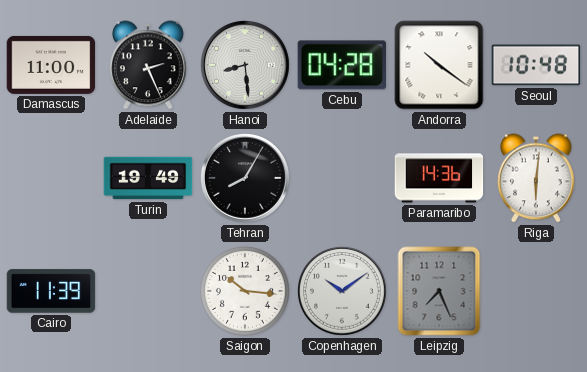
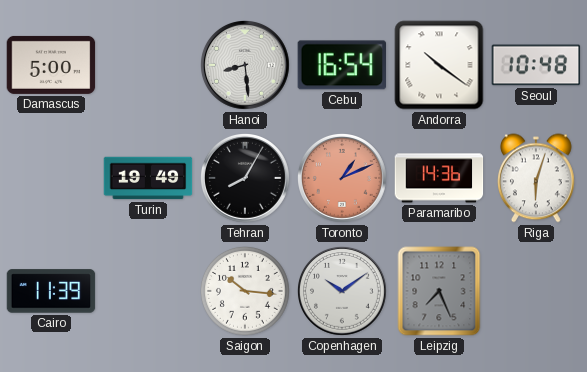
Damascus: 11:00 -> 5:00
Adelaide: 2:26 -> none
Cebu: 04:28 -> 16:54
Toronto: none -> 1:11
Riga: 6:01 -> 6:03
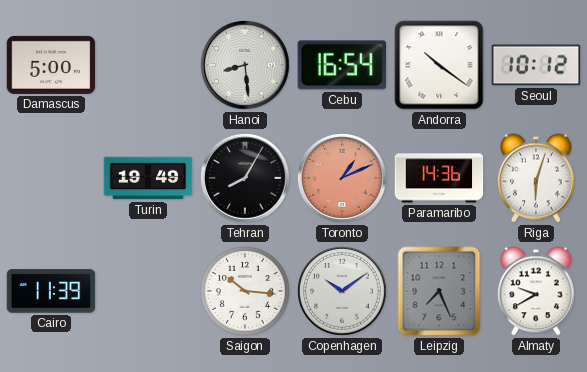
Seoul: 10:48 -> 10:12
Almaty: none -> 9:40
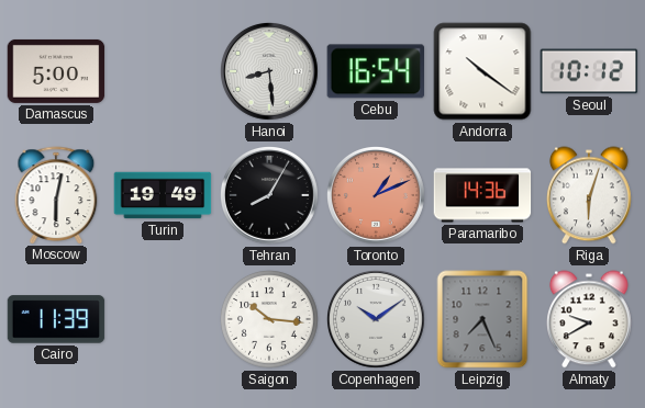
Moscow: none -> 6:02
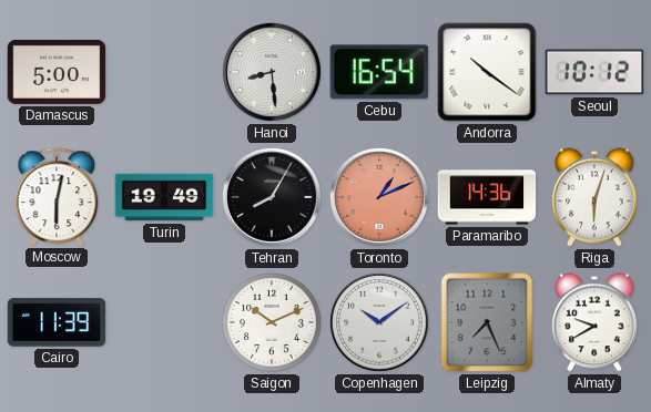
Saigon: 10:16 -> 10:11
